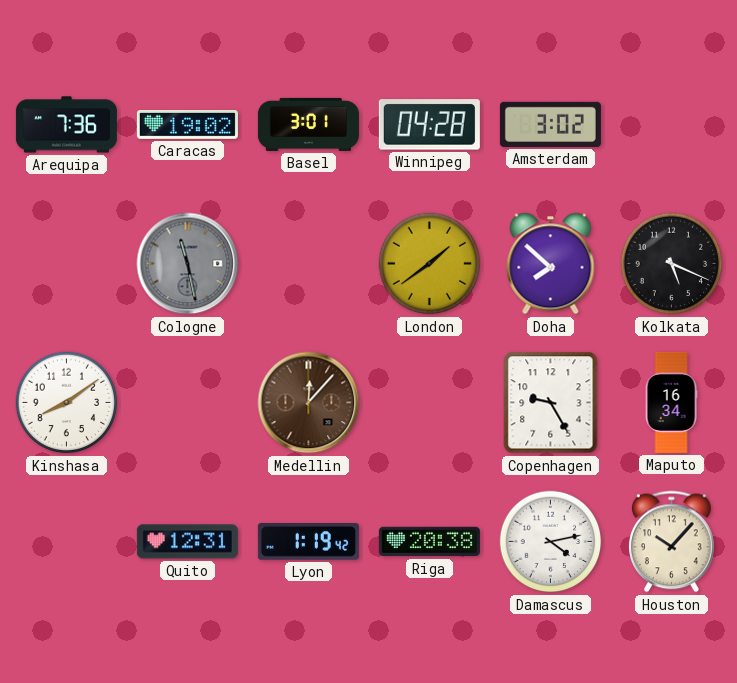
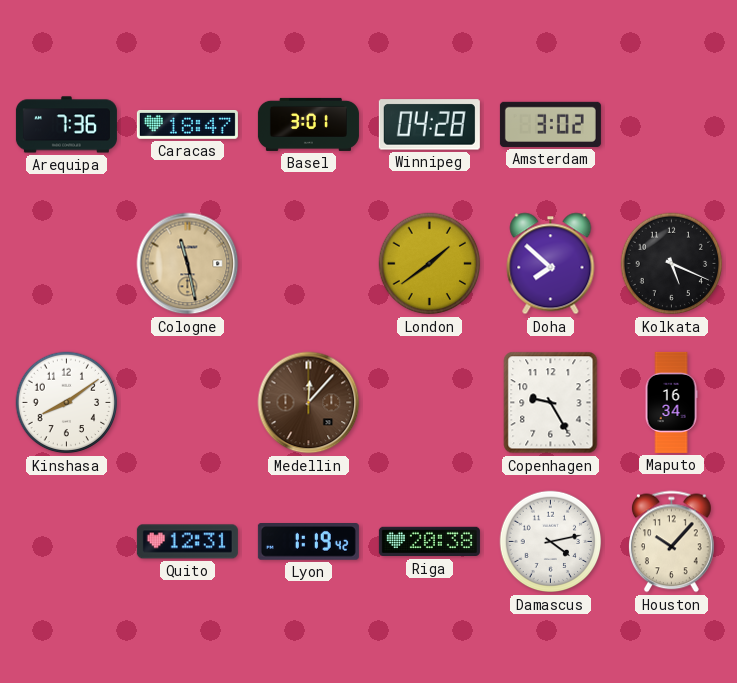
Caracas: 19:02 -> 18:47
Cologne dial: grey -> champagne
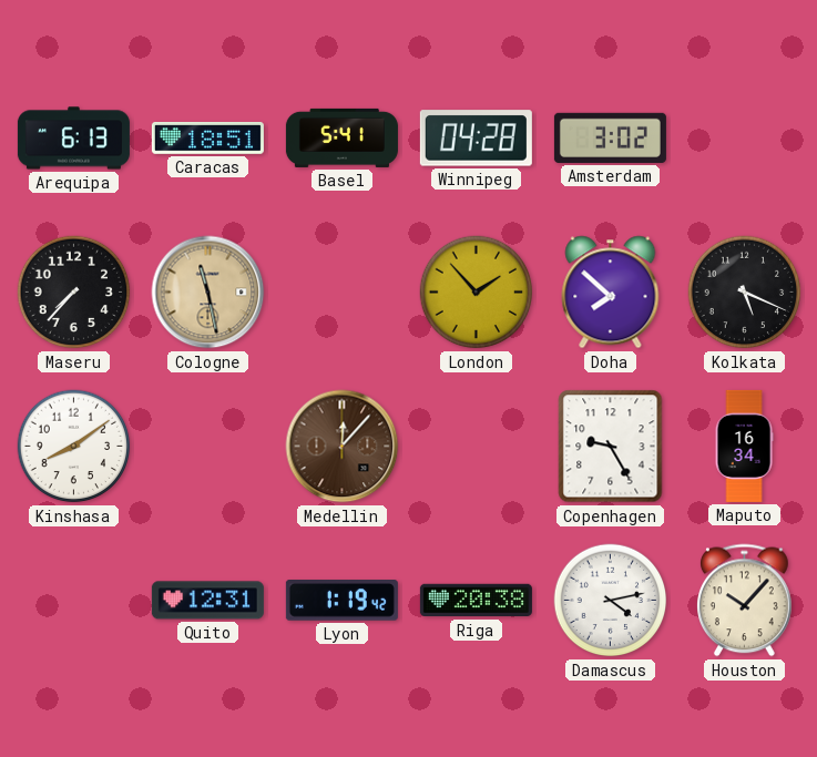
Arequipa: 7:36 -> 6:13
Caracas: 18:47 -> 18:51
Basel: 3:01 -> 5:41
Maseru: none -> 7:37
London: 1:39 -> 1:53
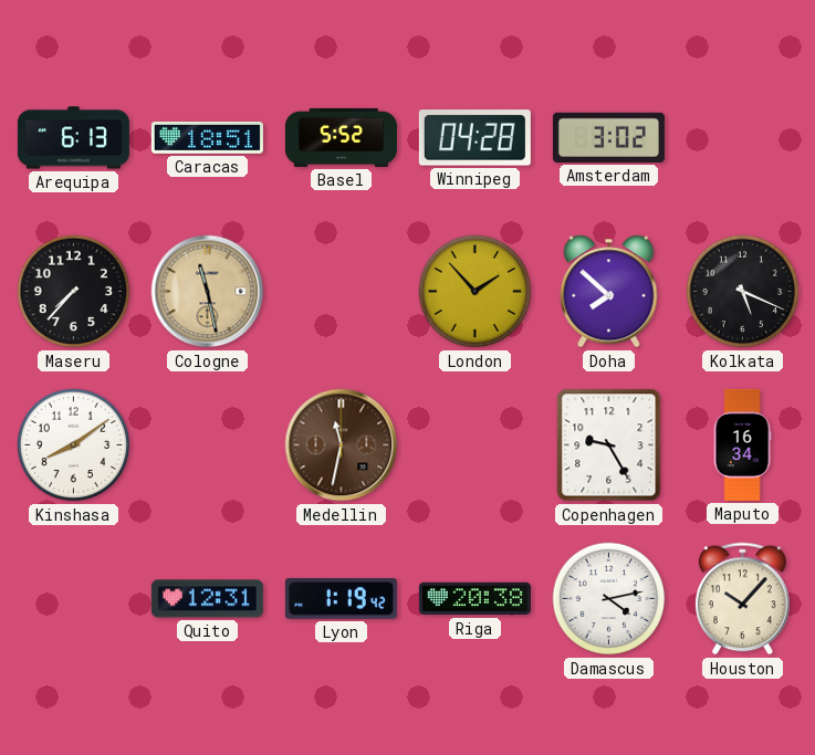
Basel: 5:41 -> 5:52
Medellin: 12:07 -> 11:32
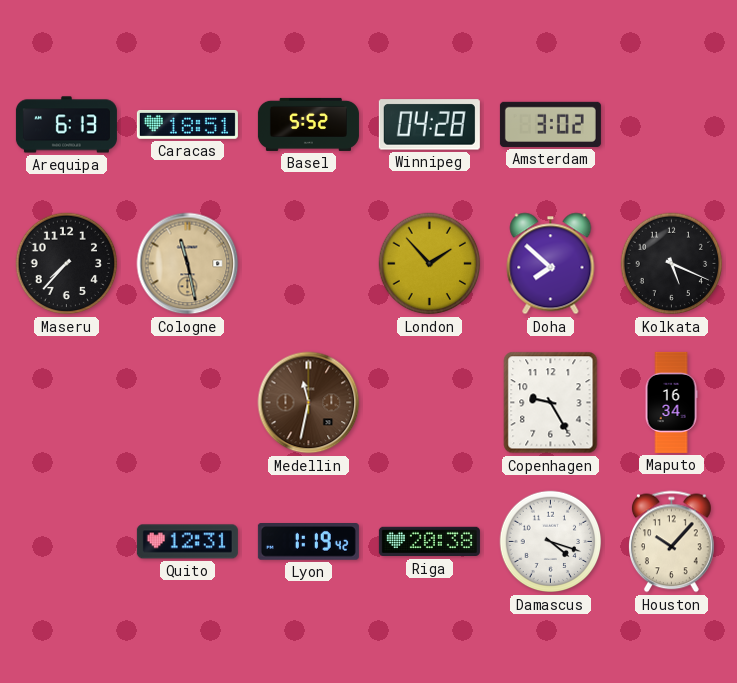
Kinshasa: 8:09 -> none
Damascus: 4:13 -> 4:18
